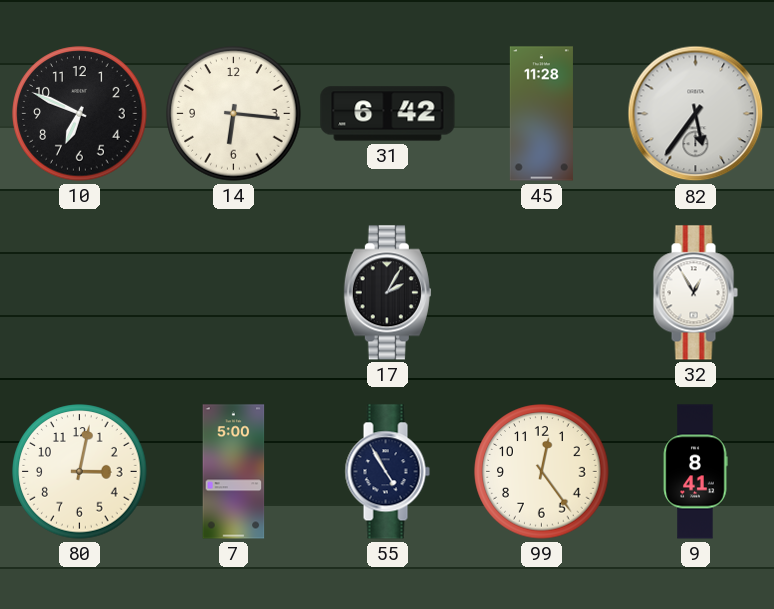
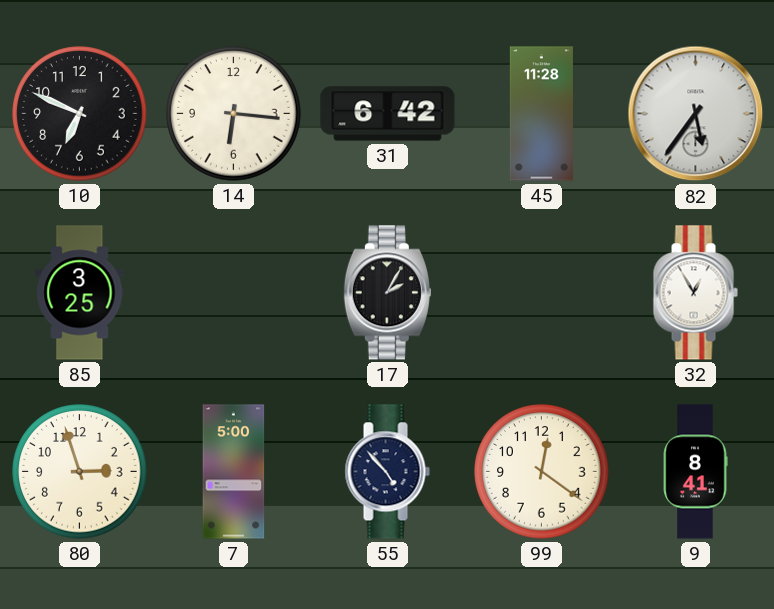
85: none -> 3:25
80: 3:02 -> 2:57
55: 4:55 -> 4:53
99: 12:24 -> 12:21
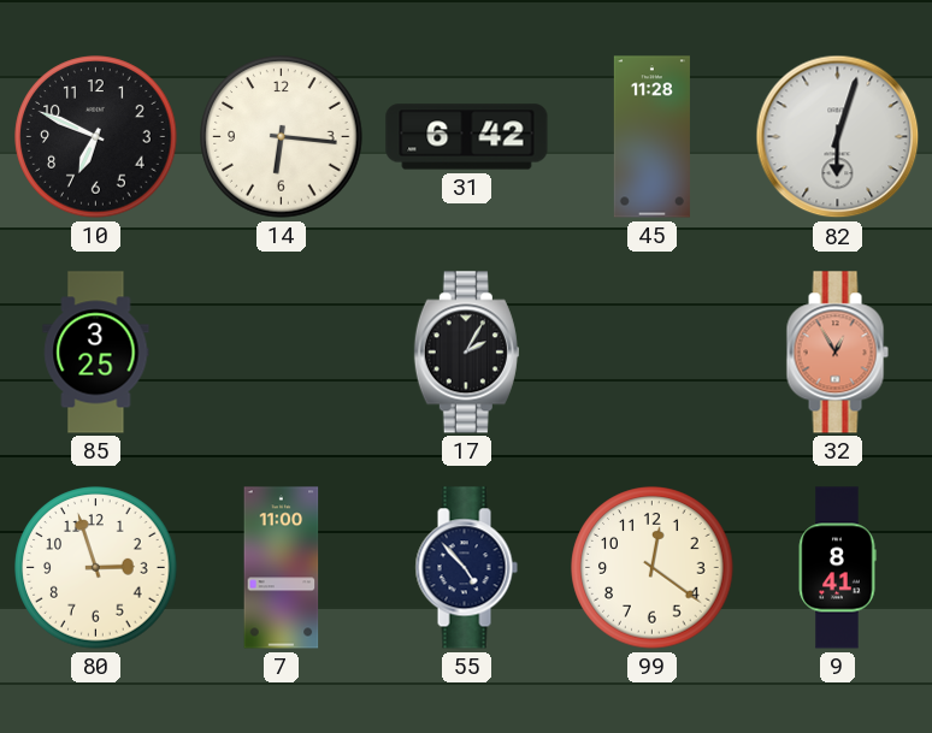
82: 5:36 -> 6:03
32 dial: white -> salmon
7: 5:00 -> 11:00
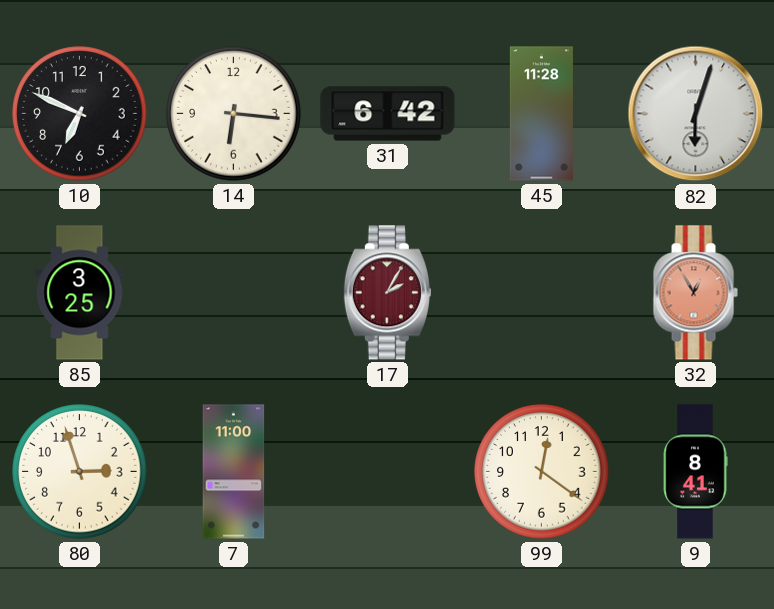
17 dial: black -> burgundy
55: 4:53 -> none
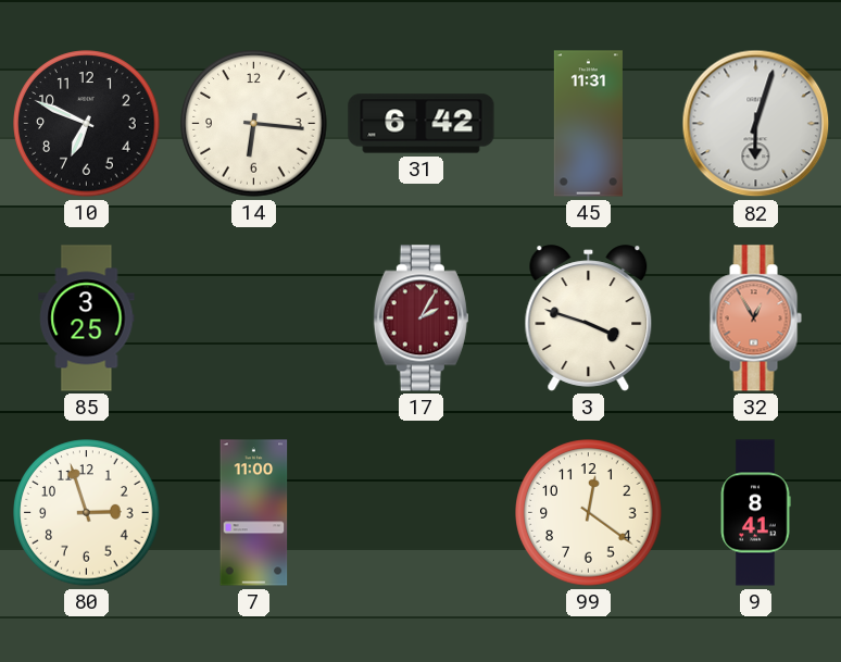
45: 11:28 -> 11:31
3: none -> 3:48
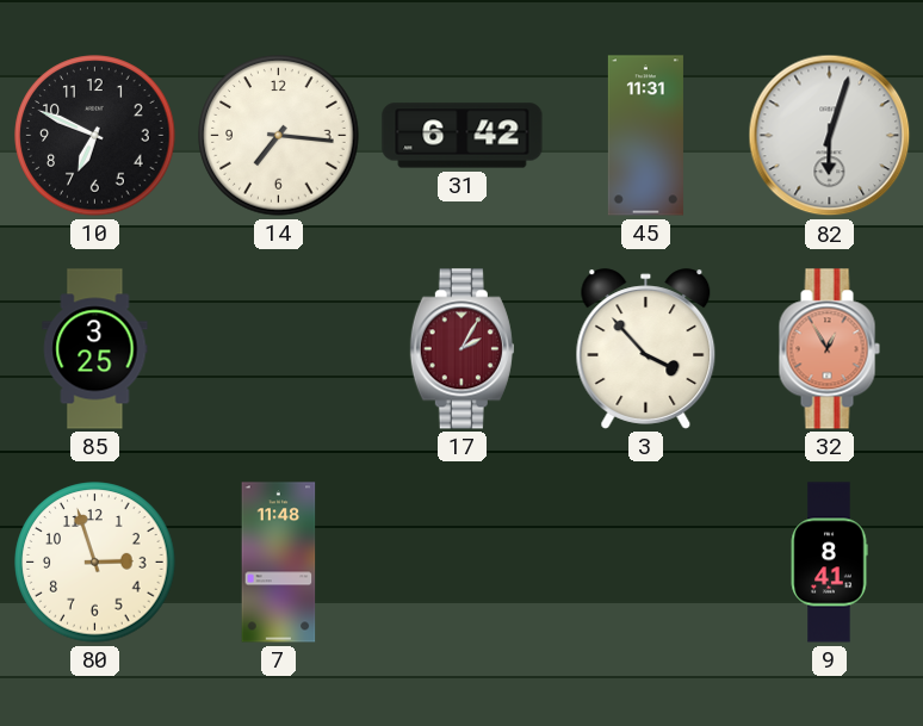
14: 6:16 -> 7:16
3: 3:48 -> 3:53
7: 11:00 -> 11:48
99: 12:21 -> none
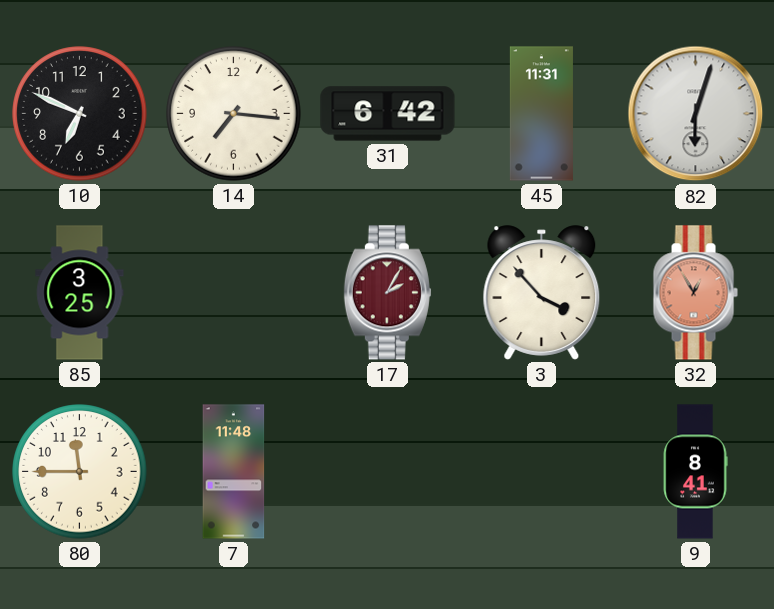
80: 2:57 -> 11:45
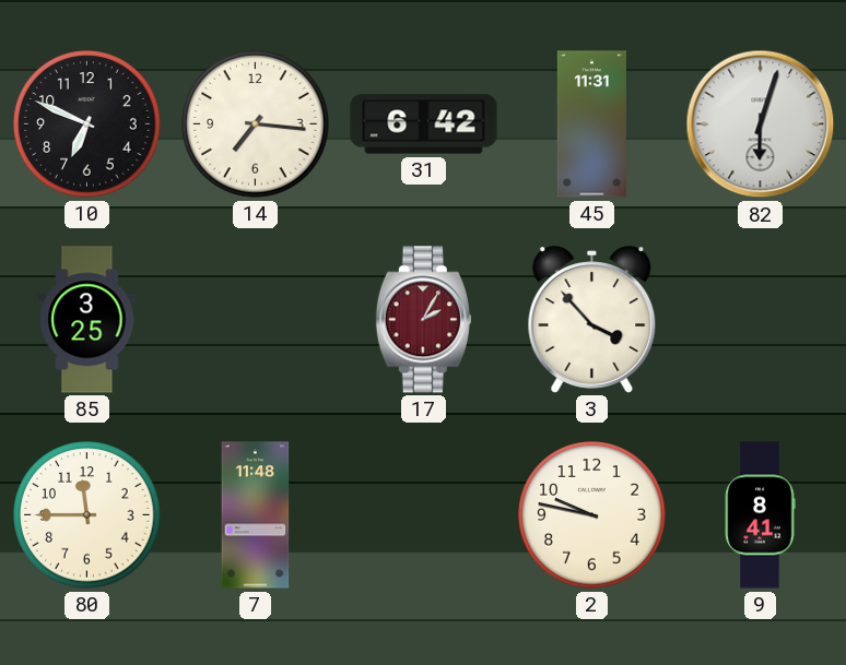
32: 12:55 -> none
2: none -> 9:47
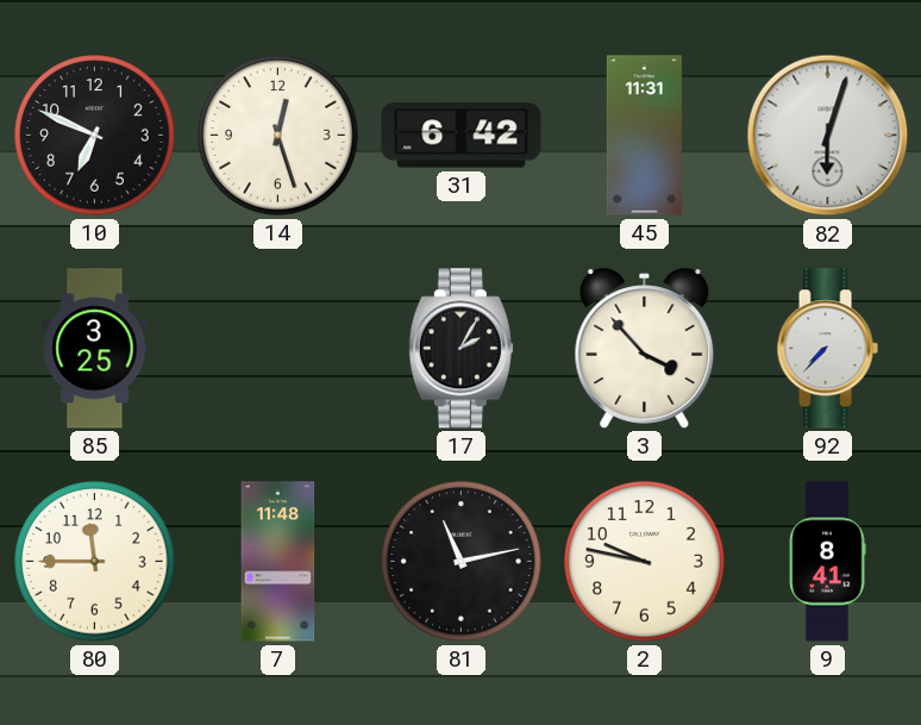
14: 7:16 -> 12:27
17 dial: burgundy -> black
92: none -> 7:37
81: none -> 11:13
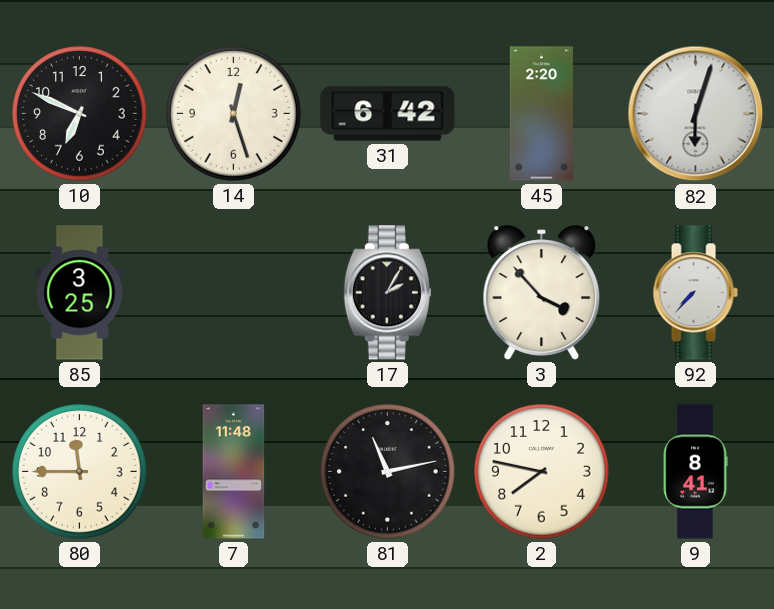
45: 11:31 -> 2:20
2: 9:47 -> 7:47
